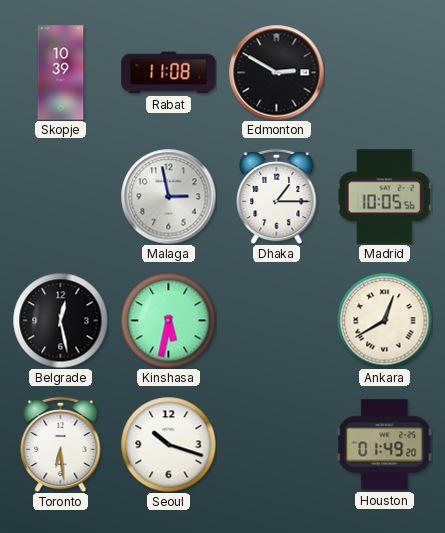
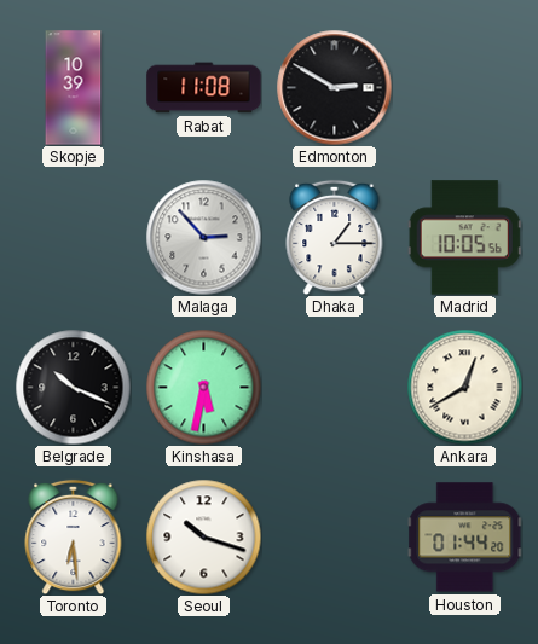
Malaga: 2:58 -> 2:53
Belgrade: 12:28 -> 10:19
Houston: 01:49 -> 01:44
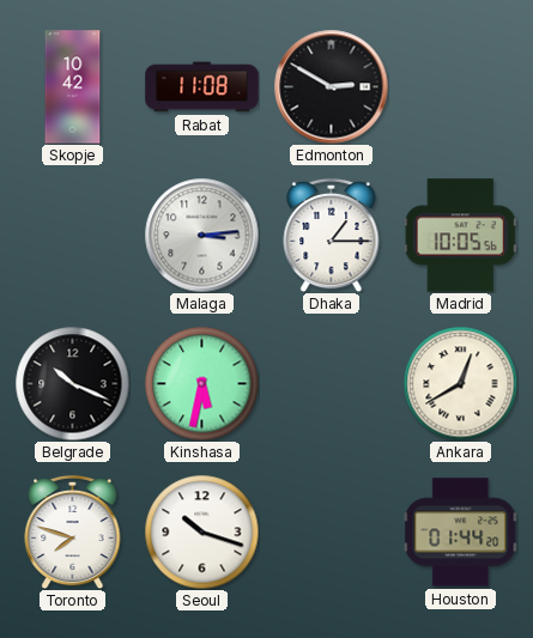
Skopje: 10:39 -> 10:42
Malaga: 2:53 -> 3:14
Toronto: 6:29 -> 7:48
